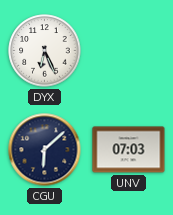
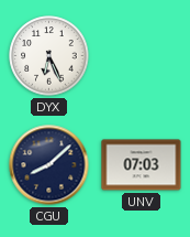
CGU: 6:08 -> 8:08
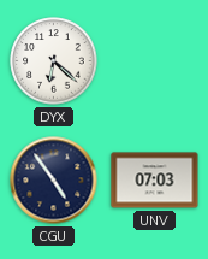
DYX: 6:26 -> 6:22
CGU: 8:08 -> 4:54
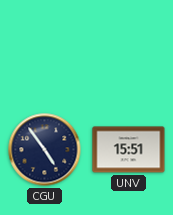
DYX: 6:22 -> none
UNV: 07:03 -> 15:51
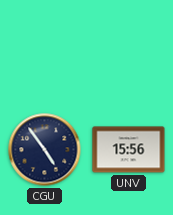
UNV: 15:51 -> 15:56
